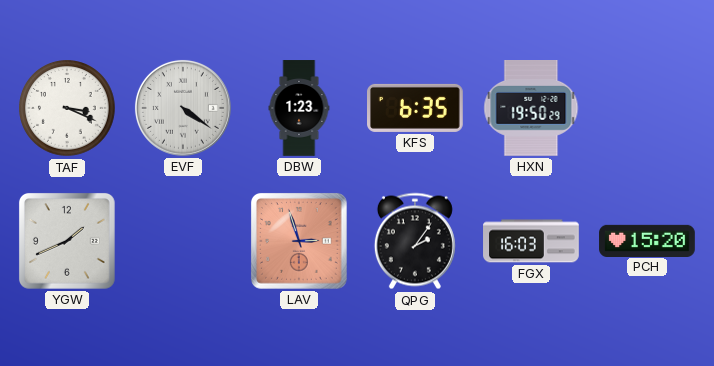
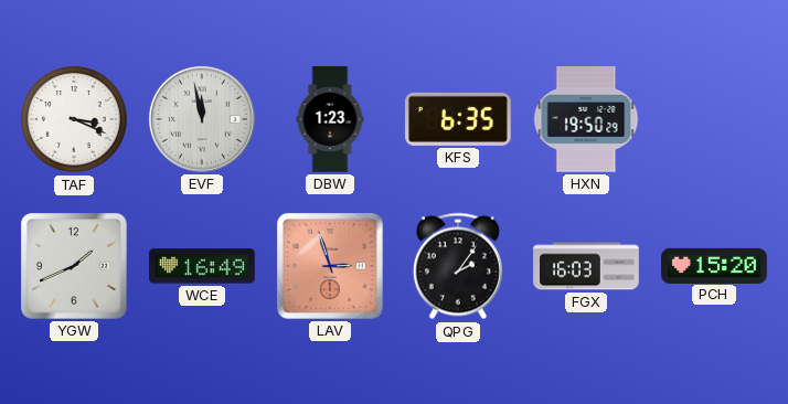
EVF: 4:21 -> 11:58
WCE: none -> 16:49
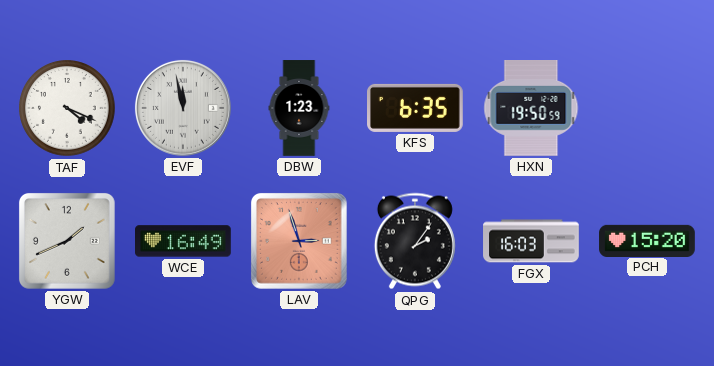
TAF: 3:19 -> 4:19
HXN: 19:50:29 -> 19:50:59
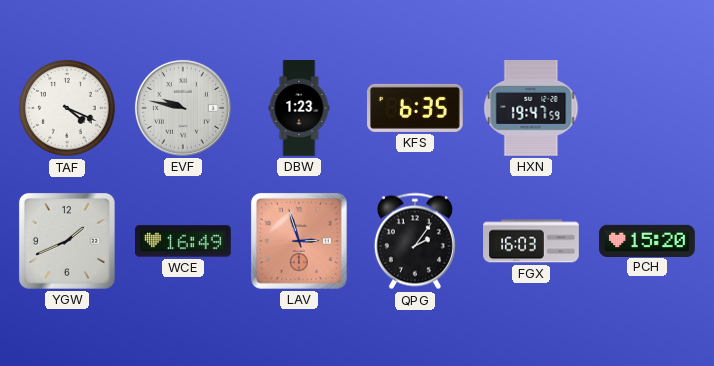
EVF: 11:58 -> 9:47
HXN: 19:50 -> 19:47
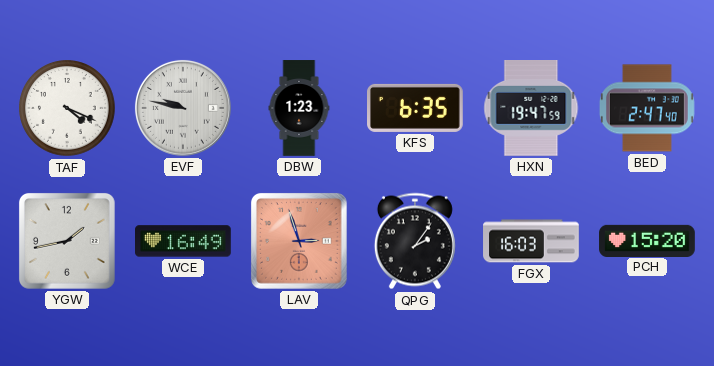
BED: none -> 2:47
YGW: 1:41 -> 1:43
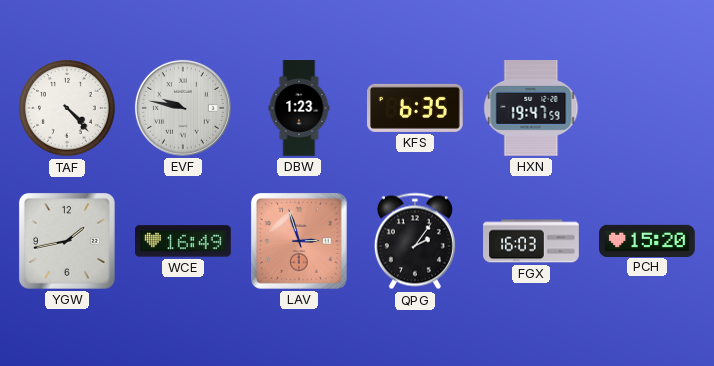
TAF: 4:19 -> 4:23
BED: 2:47 -> none
